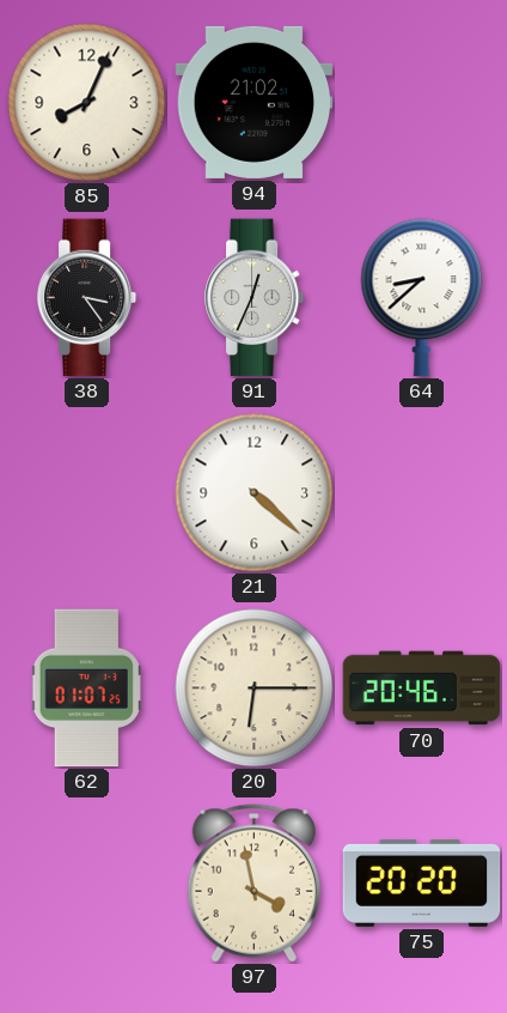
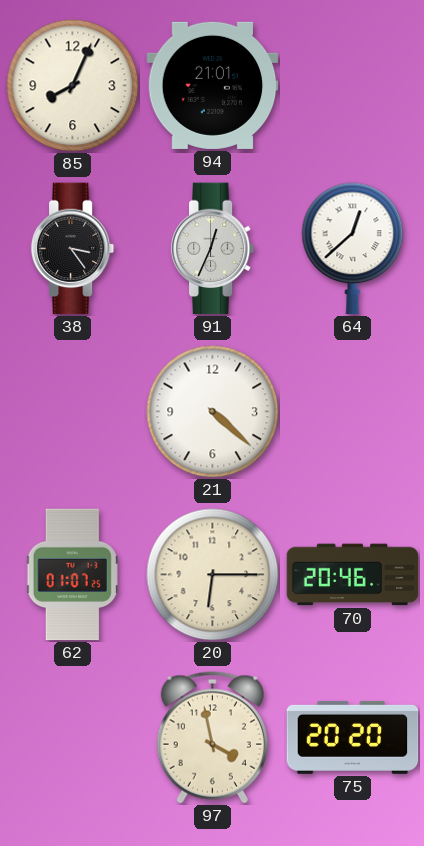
94: 21:02 -> 21:01
64: 8:38 -> 12:38
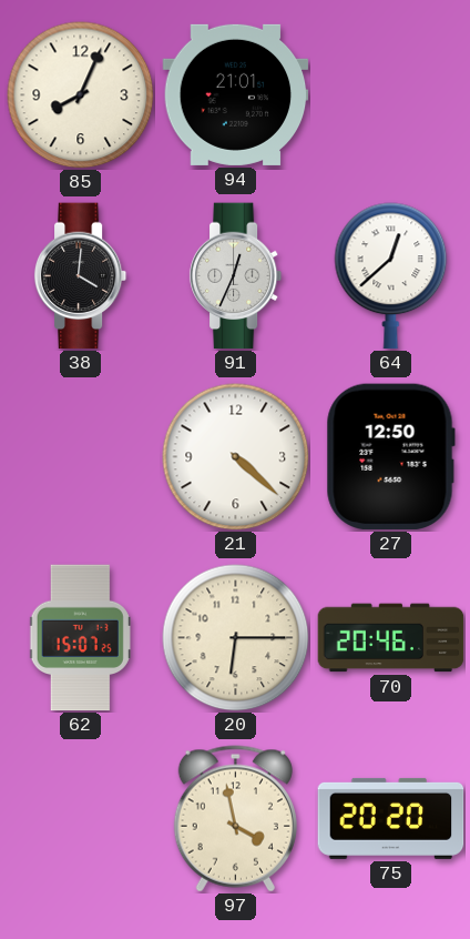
38: 3:24 -> 4:01
27: none -> 12:50
62: 01:07 -> 15:07
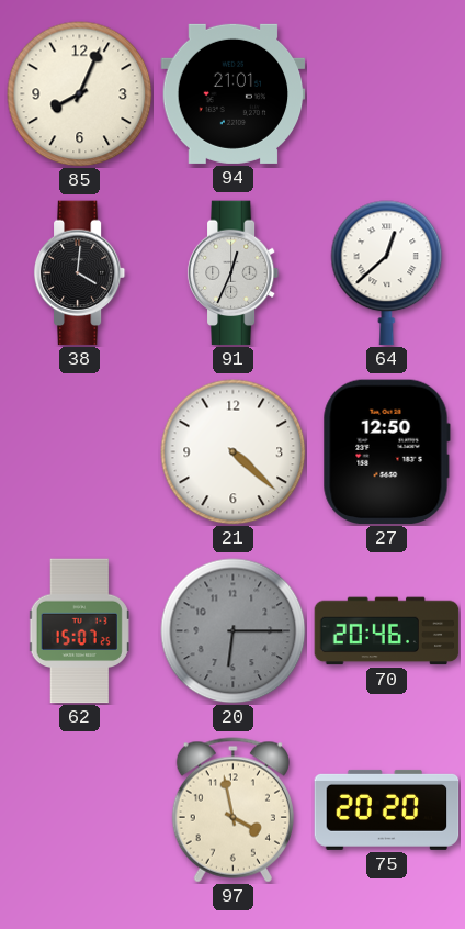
20 dial: cream -> grey
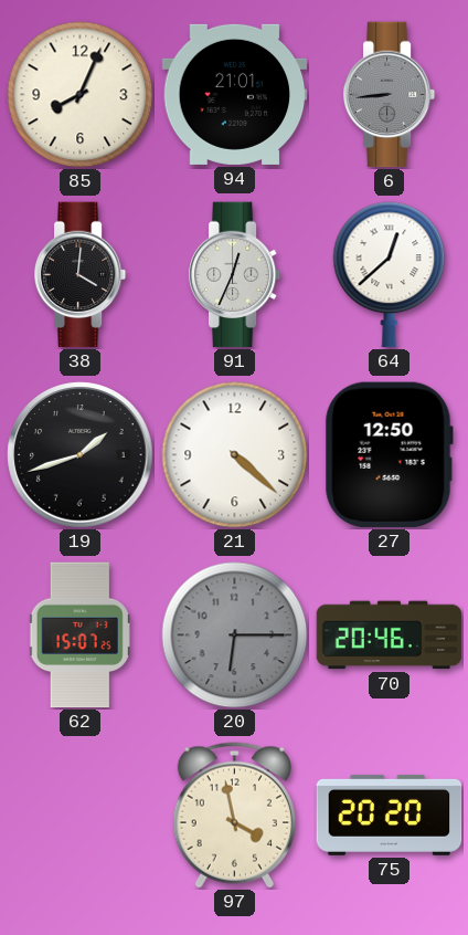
6: none -> 8:44
19: none -> 1:42
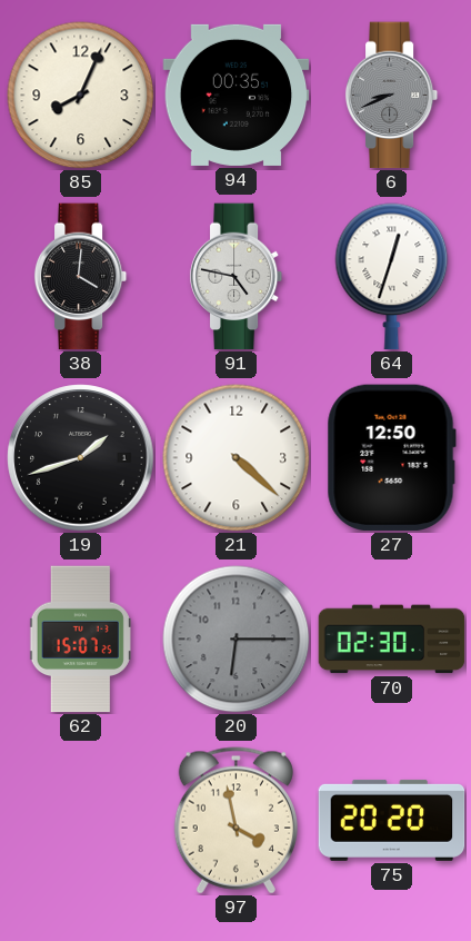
94: 21:01 -> 00:35
6: 8:44 -> 8:41
91: 12:34 -> 4:47
64: 12:38 -> 12:33
70: 20:46 -> 02:30
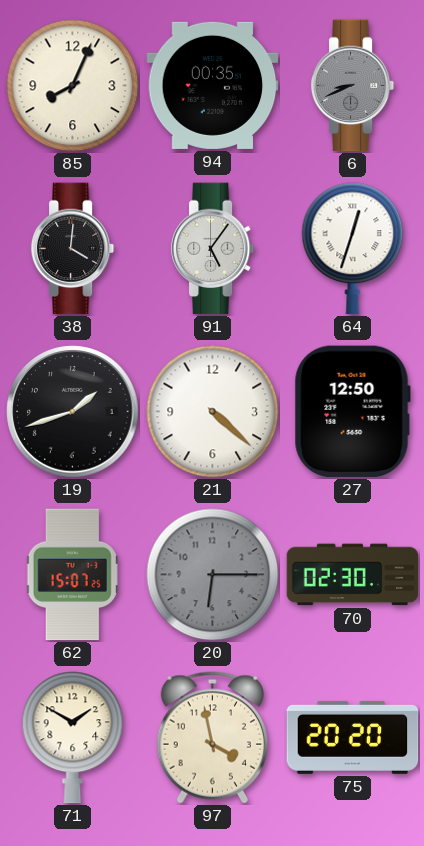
91: 4:47 -> 5:06
71: none -> 1:50
